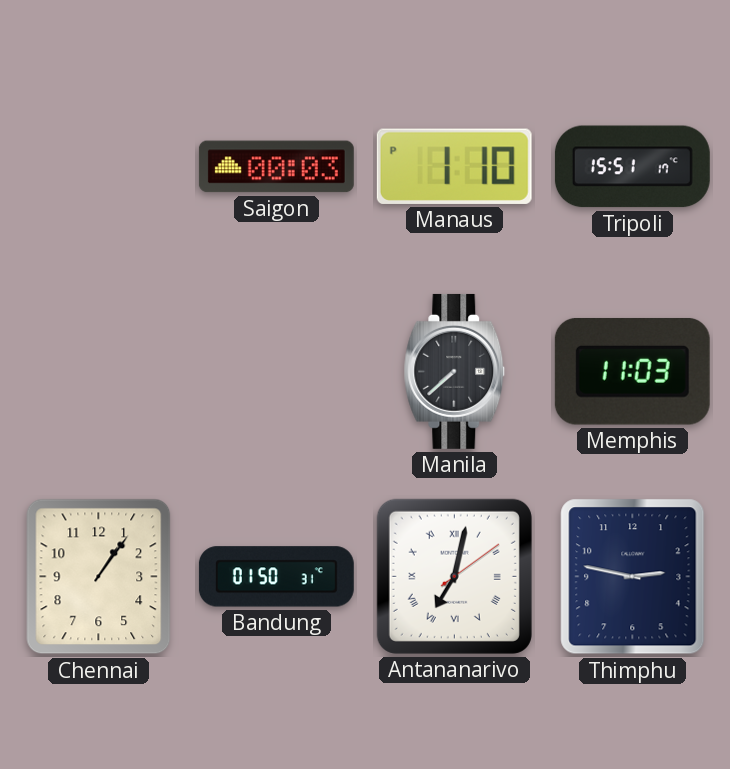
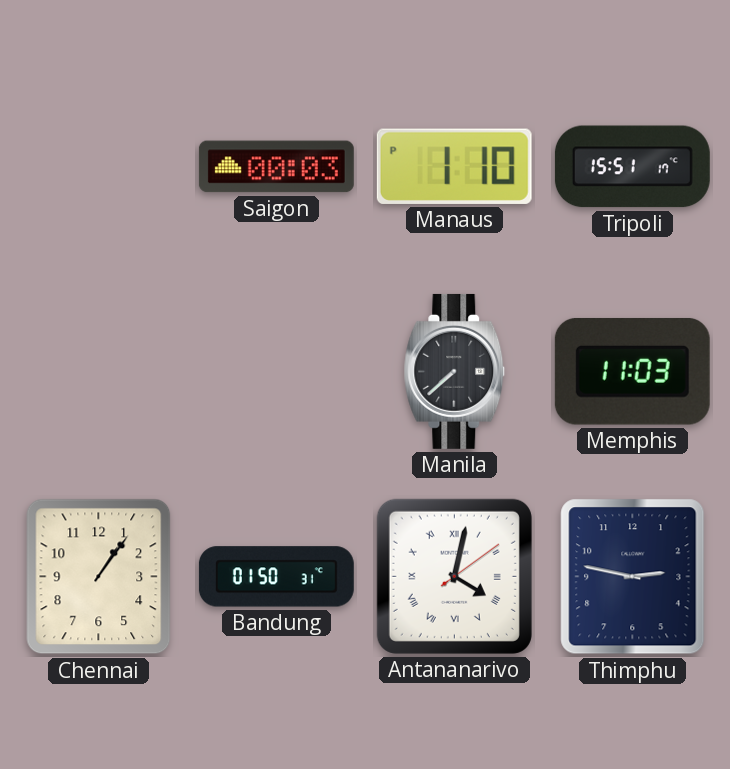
Antananarivo: 7:02 -> 4:02
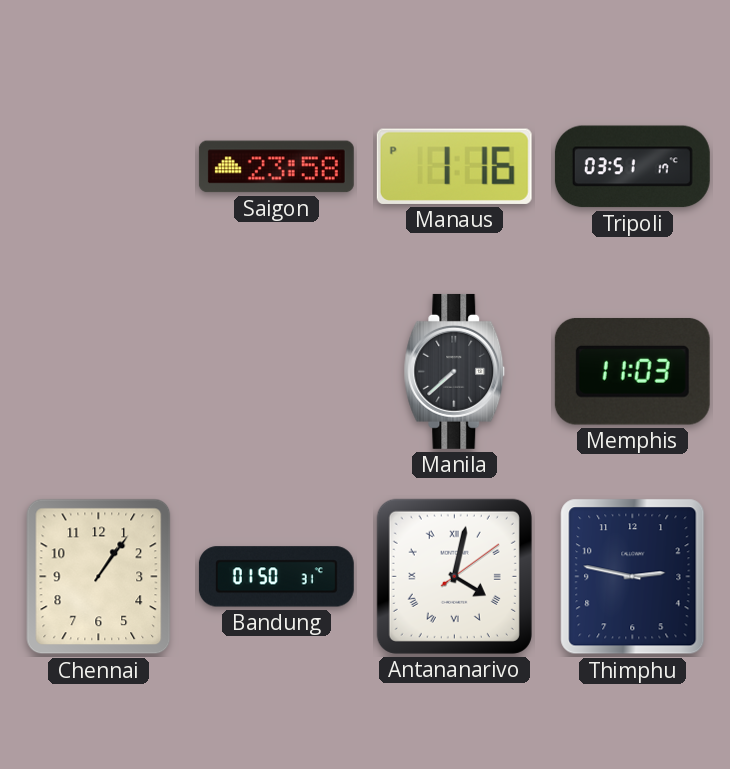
Saigon: 00:03 -> 23:58
Manaus: 1:10 -> 1:16
Tripoli: 15:51 -> 03:51
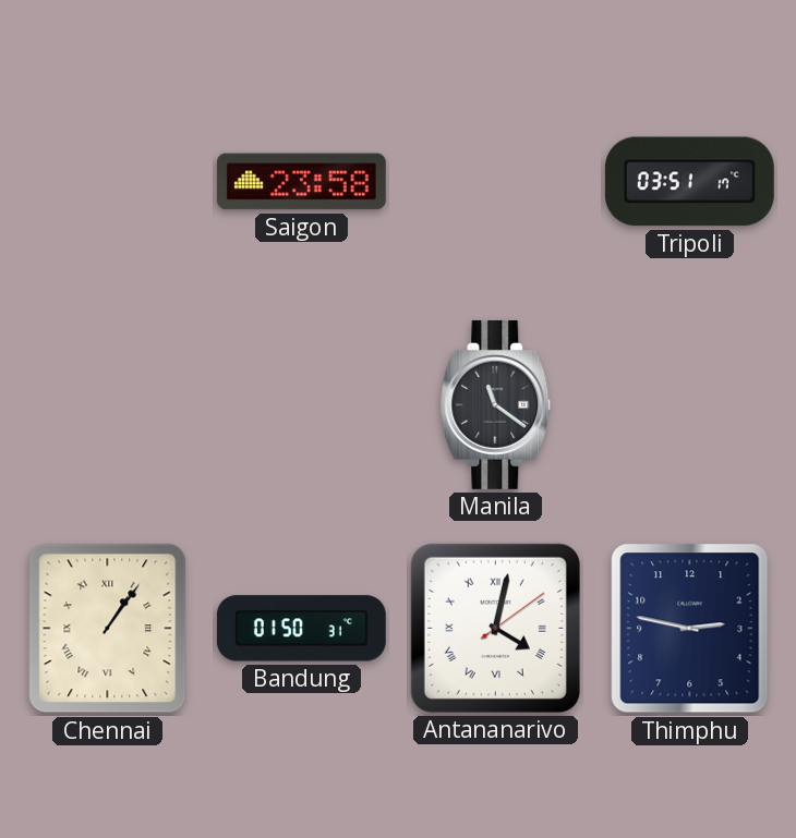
Manaus: 1:16 -> none
Manila: 7:38 -> 11:21
Memphis: 11:03 -> none
Chennai numerals: Arabic -> Roman
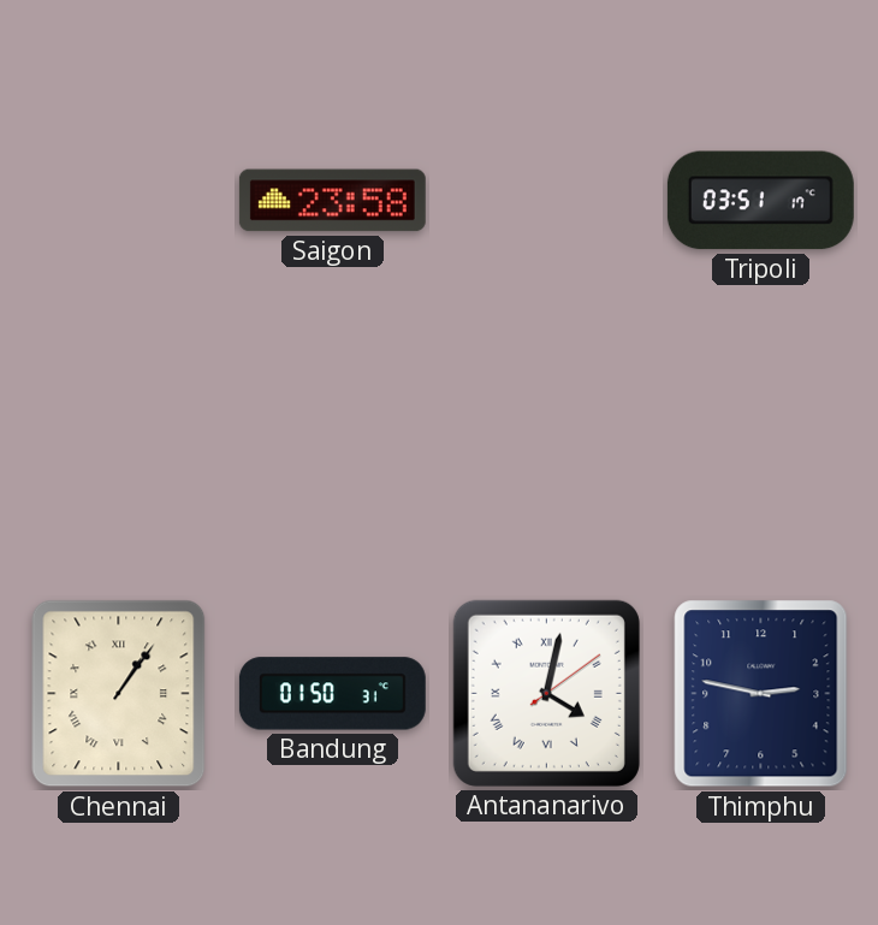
Manila: 11:21 -> none
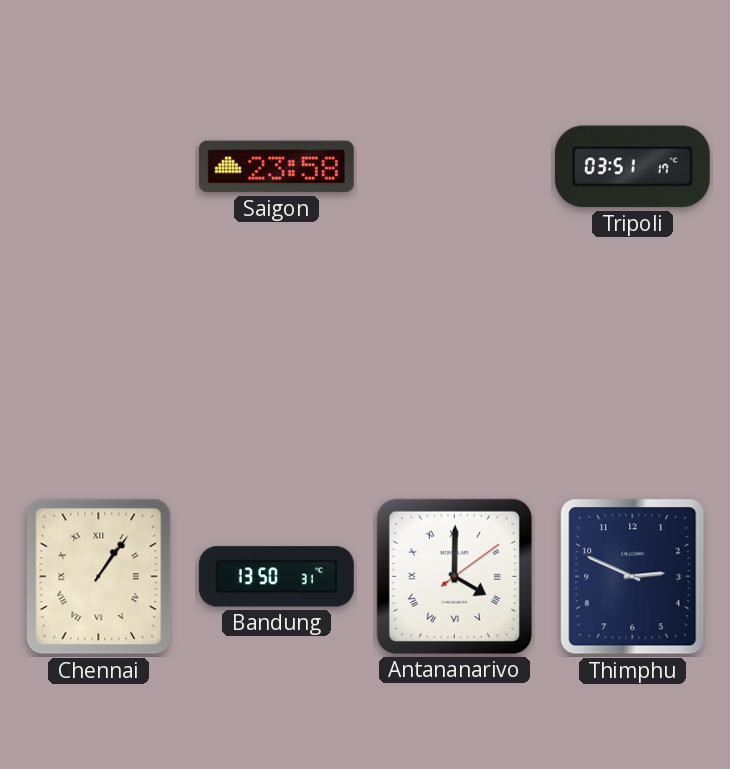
Bandung: 01:50 -> 13:50
Antananarivo: 4:02 -> 4:00
Thimphu: 2:47 -> 2:49
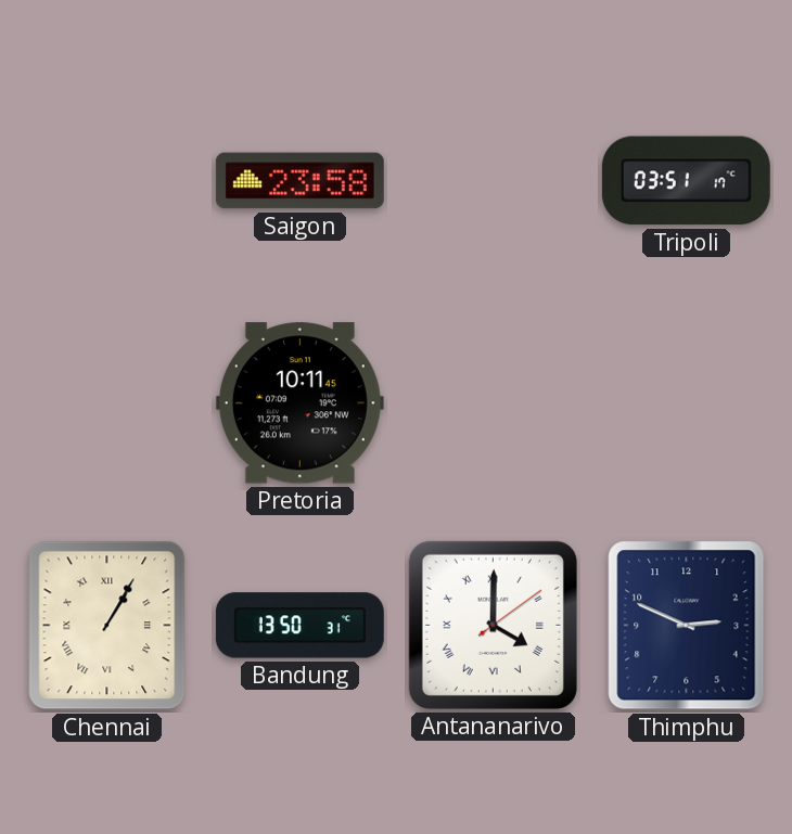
Pretoria: none -> 10:11
Chennai: 1:06 -> 1:05
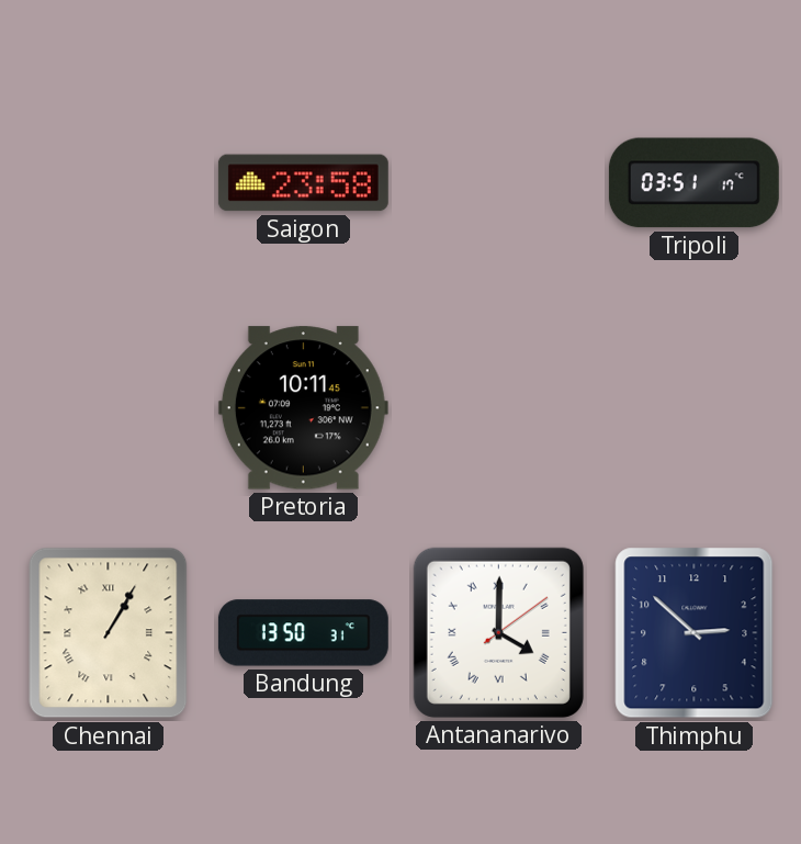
Thimphu: 2:49 -> 2:52
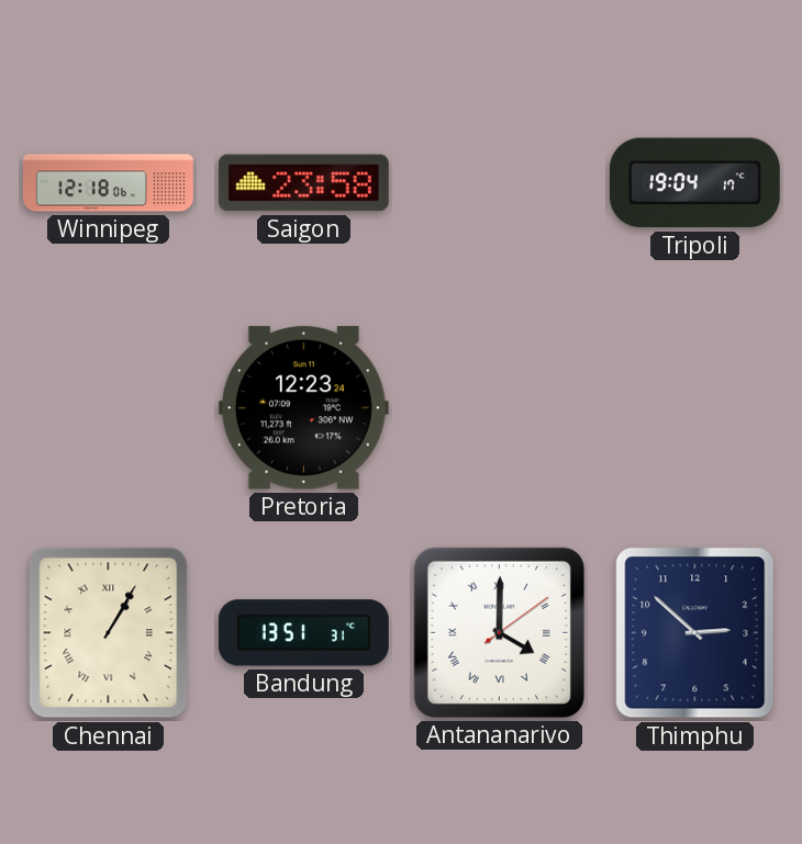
Winnipeg: none -> 12:18
Tripoli: 03:51 -> 19:04
Pretoria: 10:11 -> 12:23
Bandung: 13:50 -> 13:51
